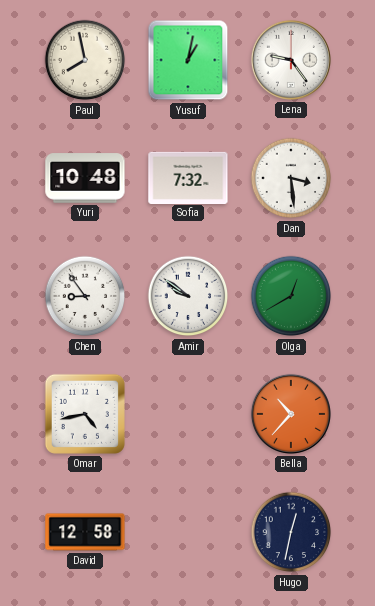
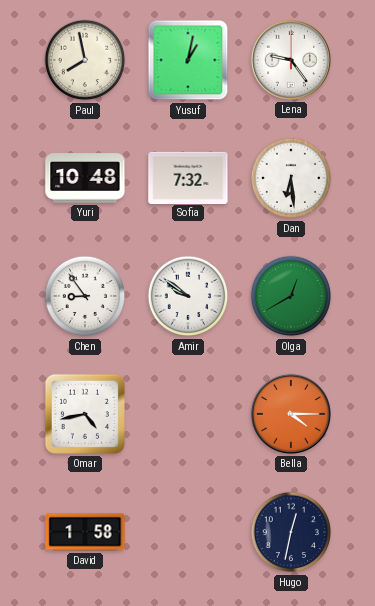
Dan: 3:29 -> 6:29
Bella: 10:37 -> 4:15
David: 12:58 -> 1:58
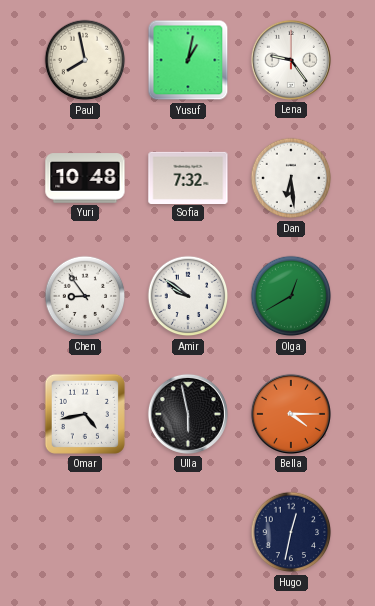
Ulla: none -> 5:58
David: 1:58 -> none
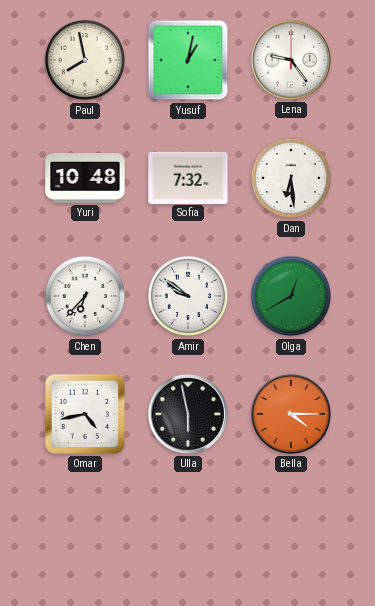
Chen: 8:54 -> 6:37
Hugo: 12:32 -> none
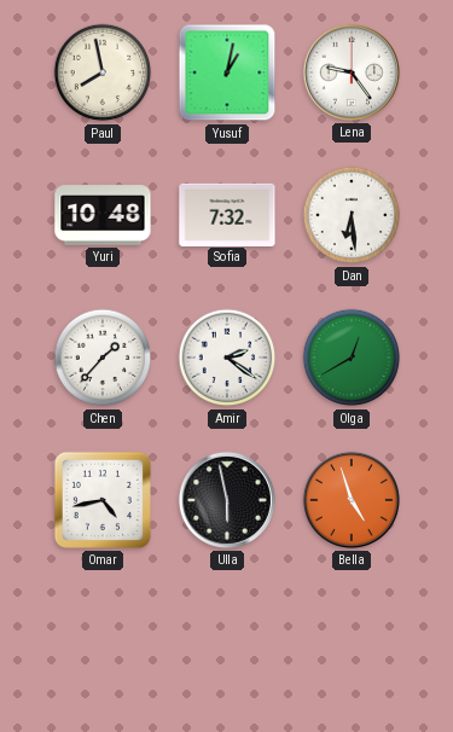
Chen: 6:37 -> 1:37
Amir: 9:51 -> 2:21
Bella: 4:15 -> 4:57
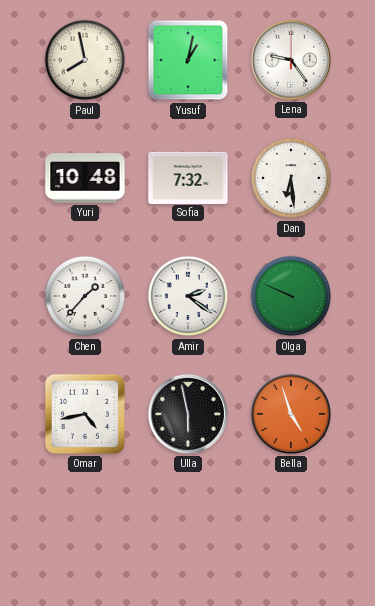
Olga: 12:40 -> 9:49
